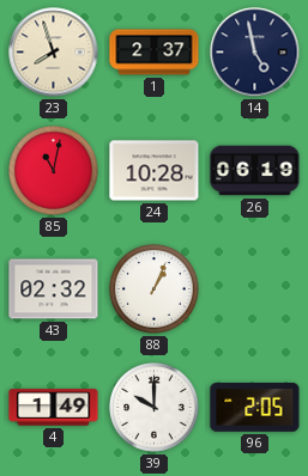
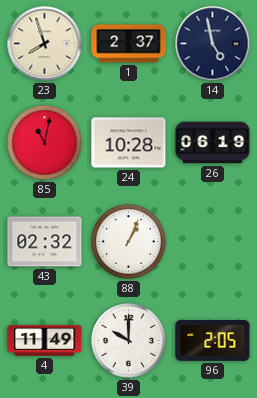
4: 1:49 -> 11:49
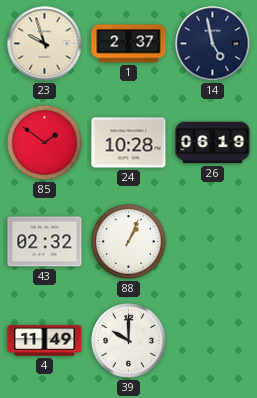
23: 7:57 -> 9:57
85: 11:02 -> 1:51
96: 2:05 -> none
